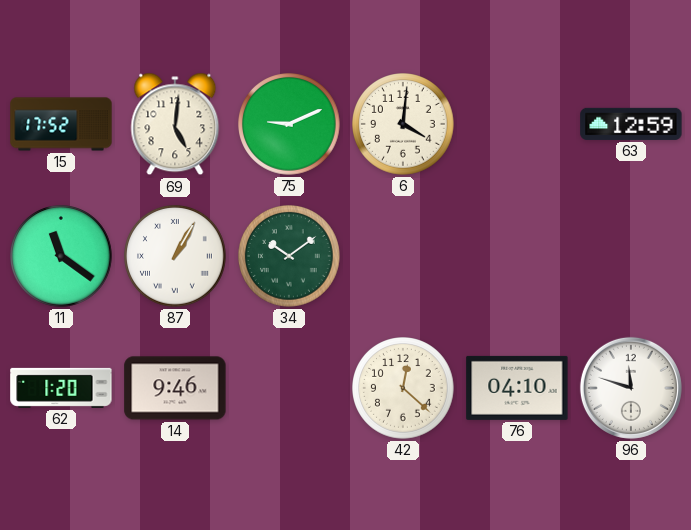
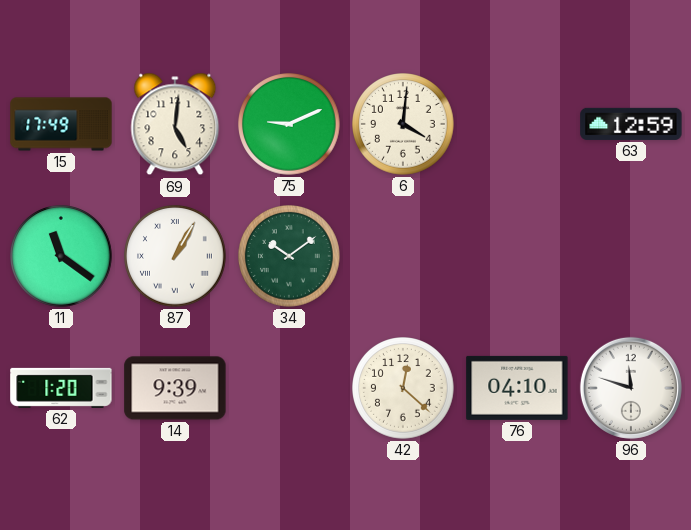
15: 17:52 -> 17:49
14: 9:46 -> 9:39
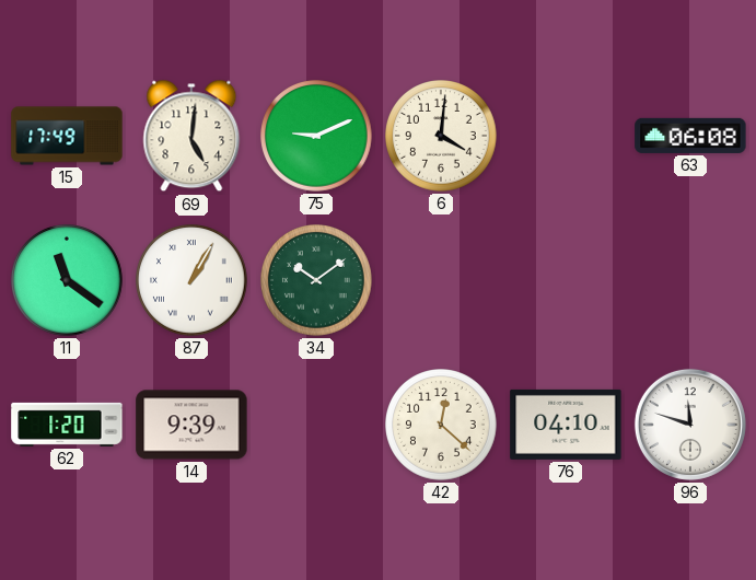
63: 12:59 -> 06:08
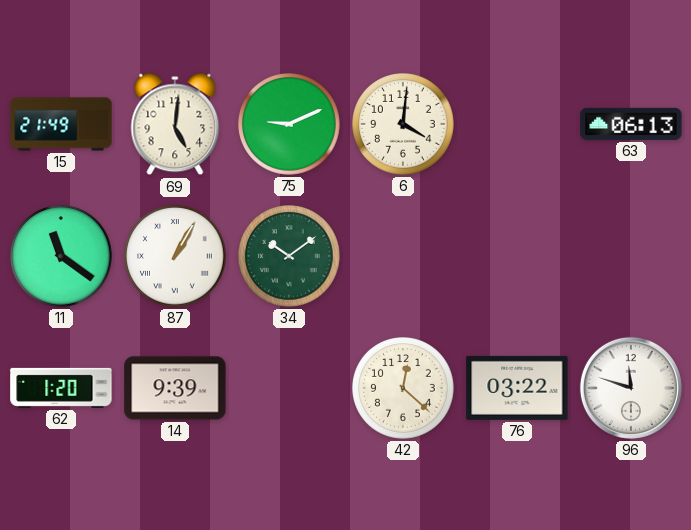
15: 17:49 -> 21:49
63: 06:08 -> 06:13
76: 04:10 -> 03:22
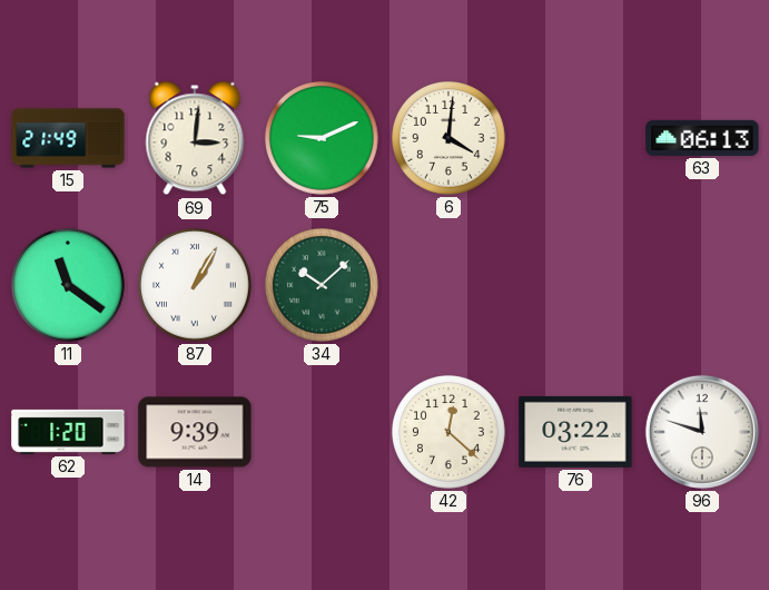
69: 5:01 -> 3:01
34: 10:09 -> 10:08
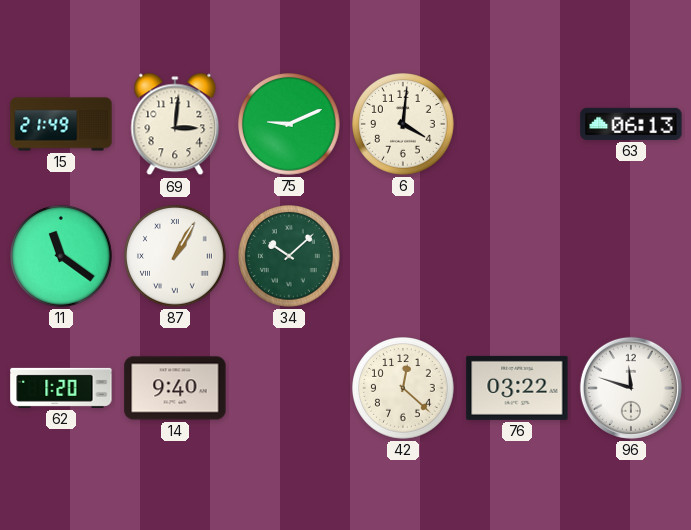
14: 9:39 -> 9:40
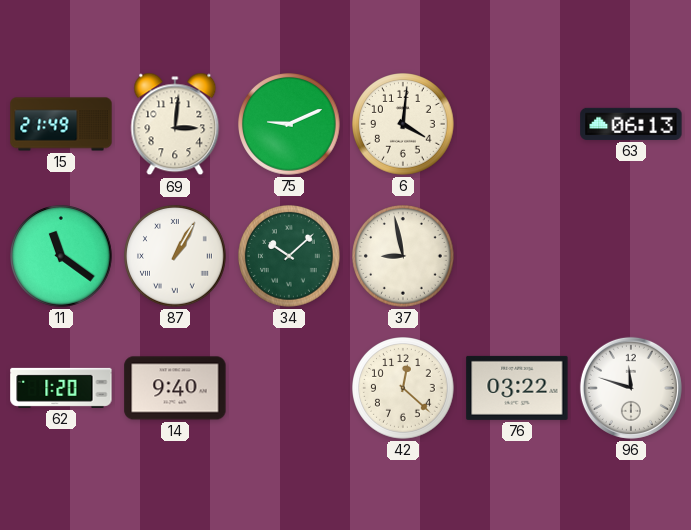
37: none -> 8:58
